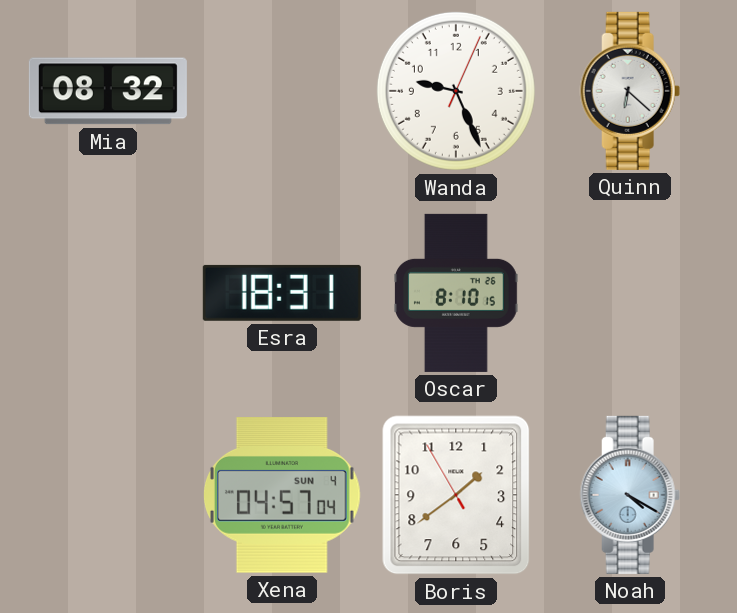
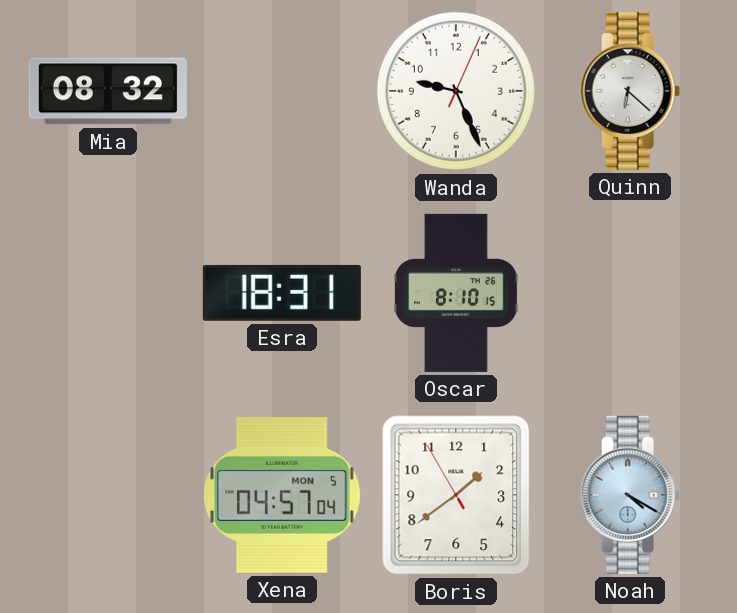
Xena date: SUN 4 -> MON 5
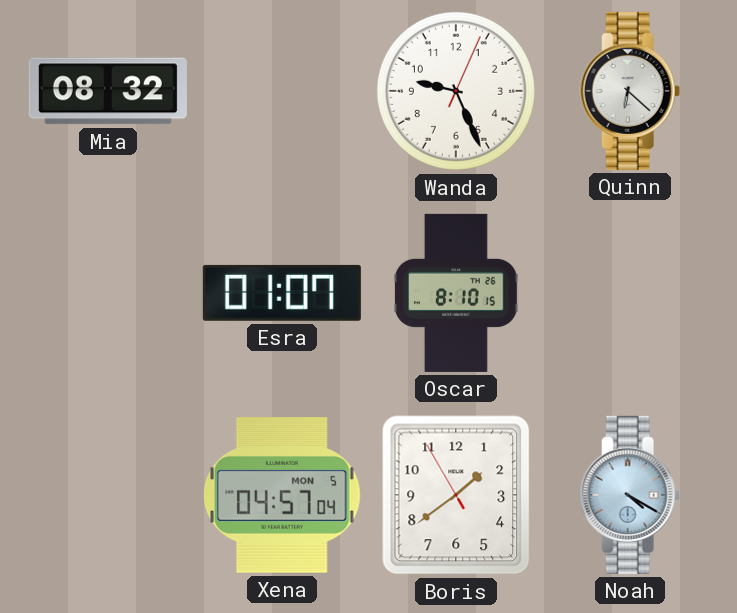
Esra: 18:31 -> 01:07
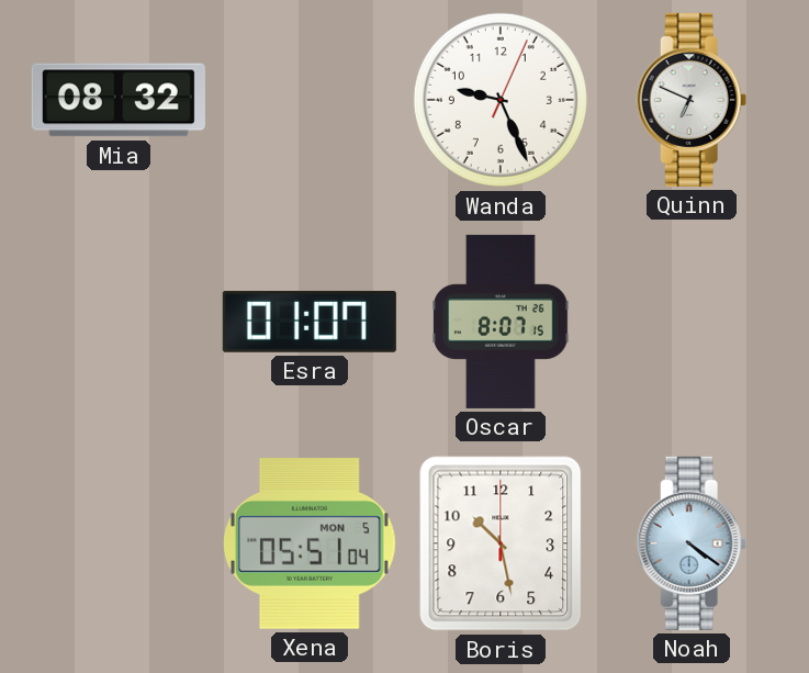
Quinn: 6:22 -> 6:49
Oscar: 8:10 -> 8:07
Xena: 04:57 -> 05:51
Boris: 1:38 -> 10:28
Noah: 4:20 -> 4:21
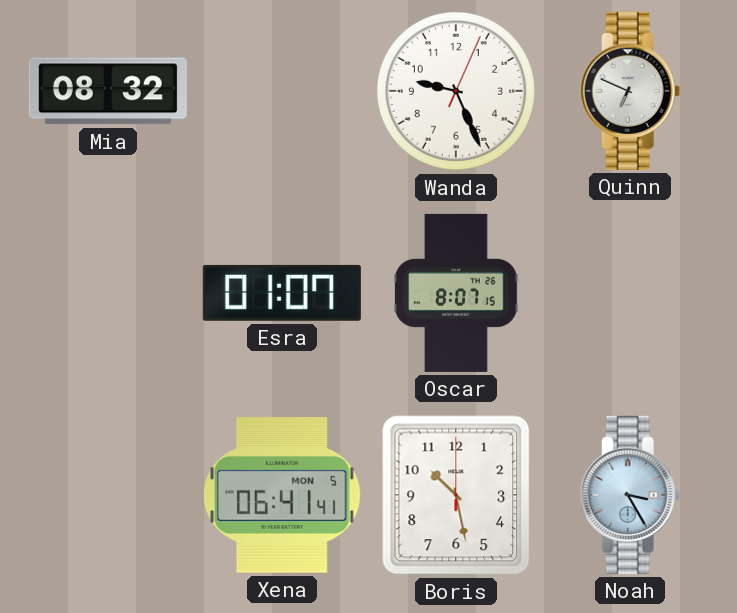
Xena: 05:51 -> 06:41
Noah: 4:21 -> 3:25
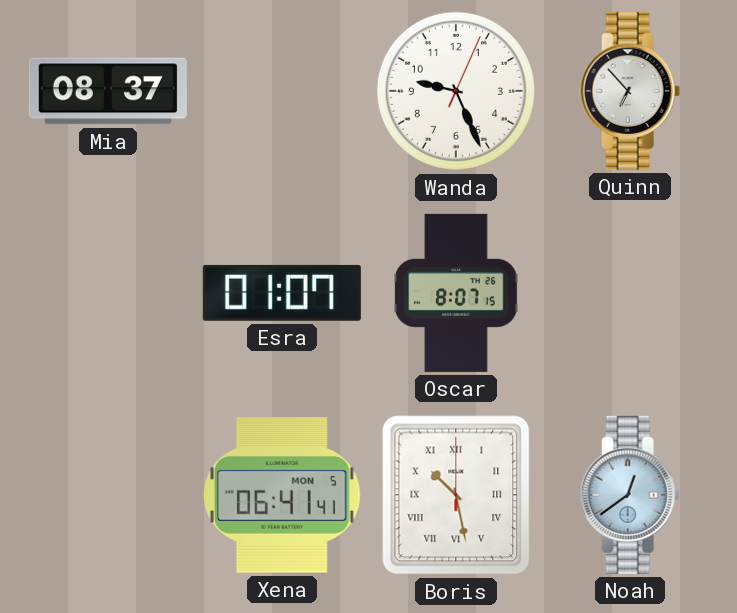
Mia: 08:32 -> 08:37
Quinn: 6:49 -> 6:53
Boris numerals: Arabic -> Roman
Noah: 3:25 -> 12:39
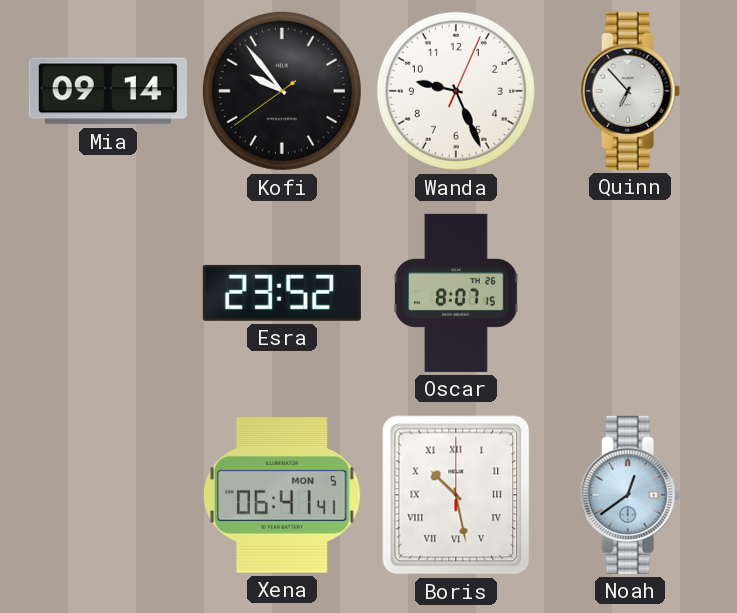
Mia: 08:37 -> 09:14
Kofi: none -> 9:53
Esra: 01:07 -> 23:52
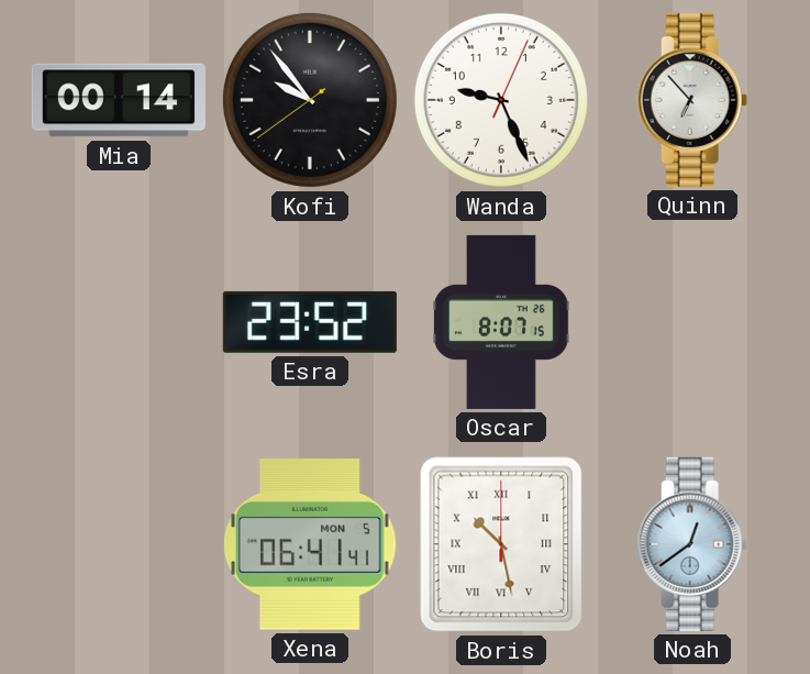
Mia: 09:14 -> 00:14
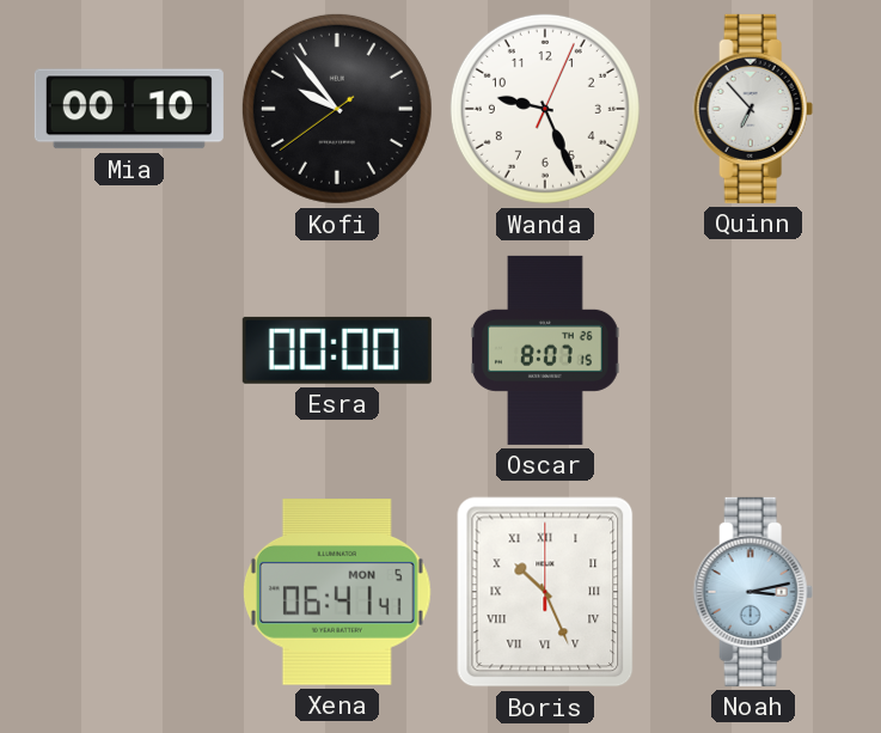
Mia: 00:14 -> 00:10
Esra: 23:52 -> 00:00
Boris: 10:28 -> 10:26
Noah: 12:39 -> 3:13
